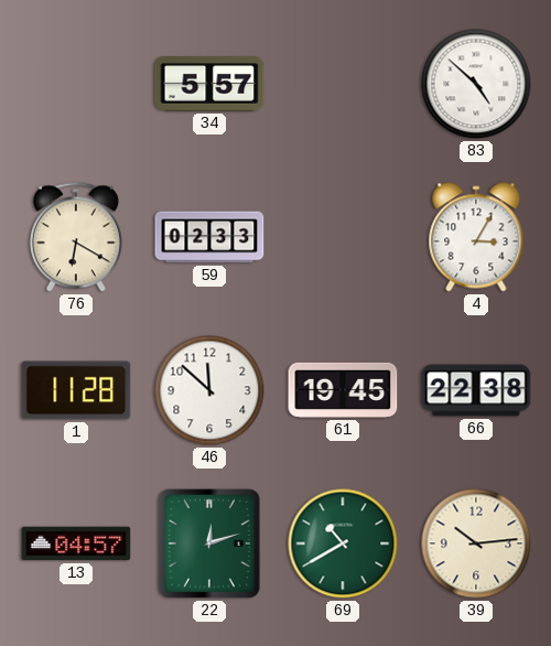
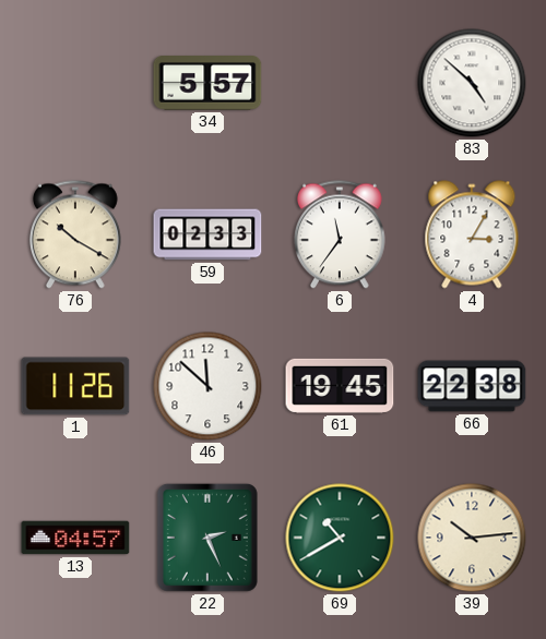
76: 6:20 -> 10:20
6: none -> 11:36
1: 11:28 -> 11:26
22: 12:12 -> 2:26
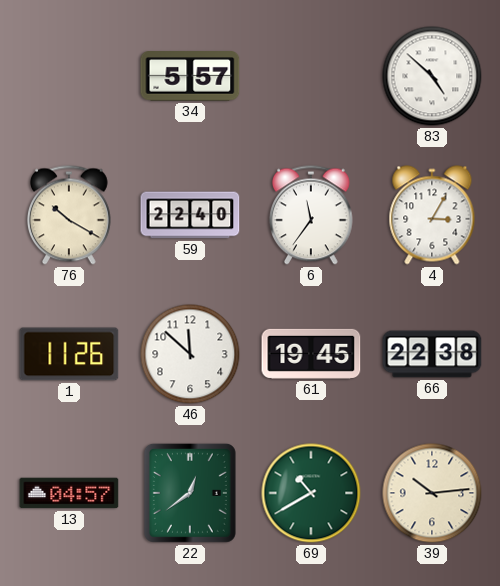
59: 02:33 -> 22:40
22: 2:26 -> 12:39
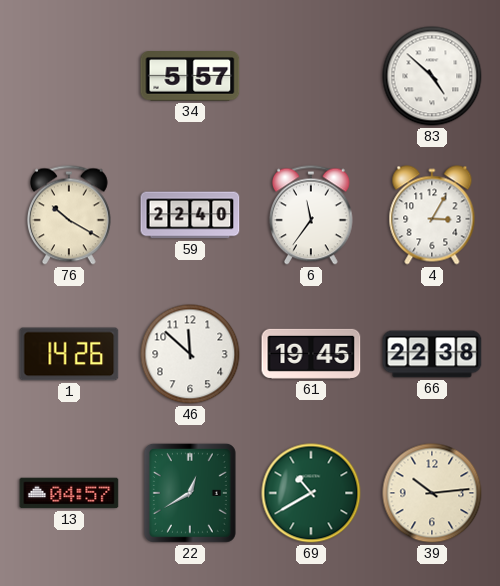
1: 11:26 -> 14:26
22: 12:39 -> 12:40
